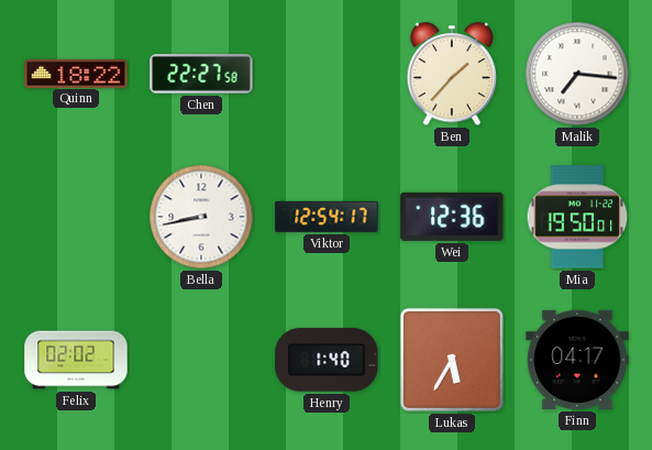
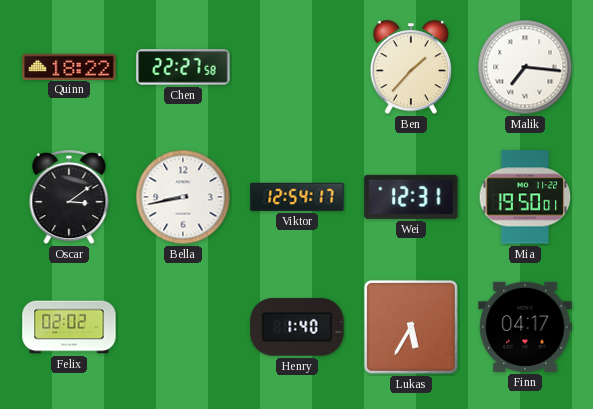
Oscar: none -> 3:09
Wei: 12:36 -> 12:31
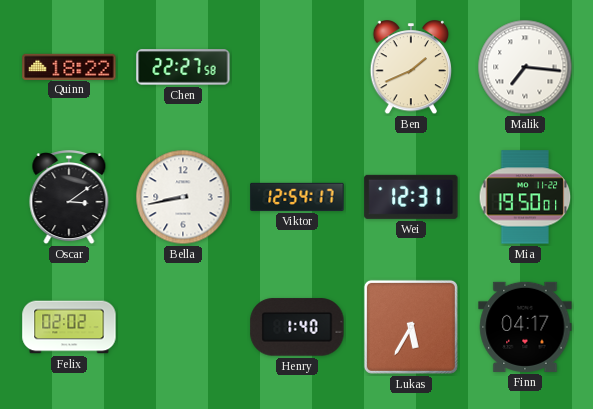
Ben: 1:37 -> 1:41
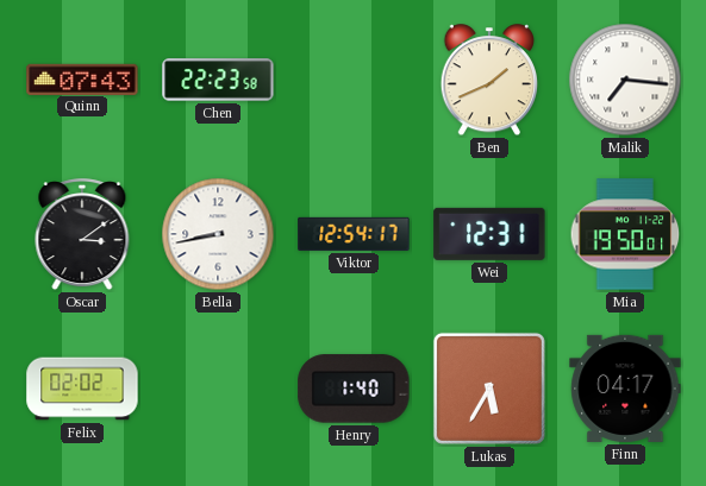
Quinn: 18:22 -> 07:43
Chen: 22:27 -> 22:23
